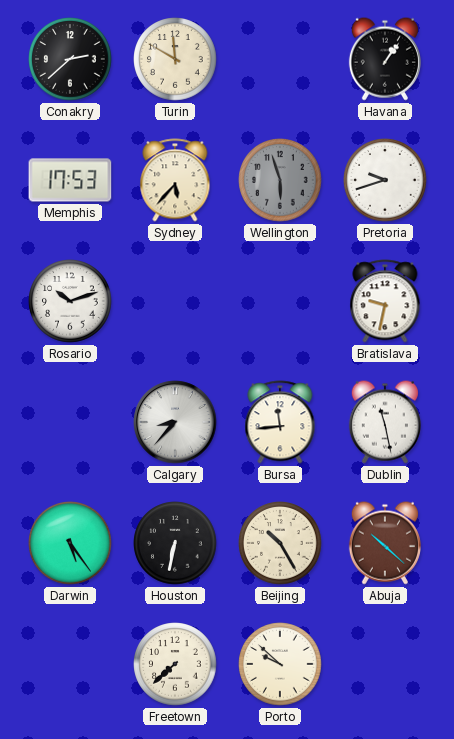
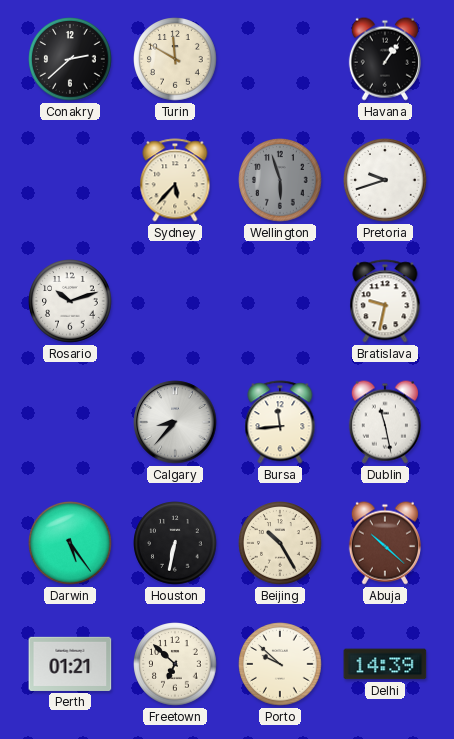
Memphis: 17:53 -> none
Perth: none -> 01:21
Freetown: 7:38 -> 6:52
Delhi: none -> 14:39
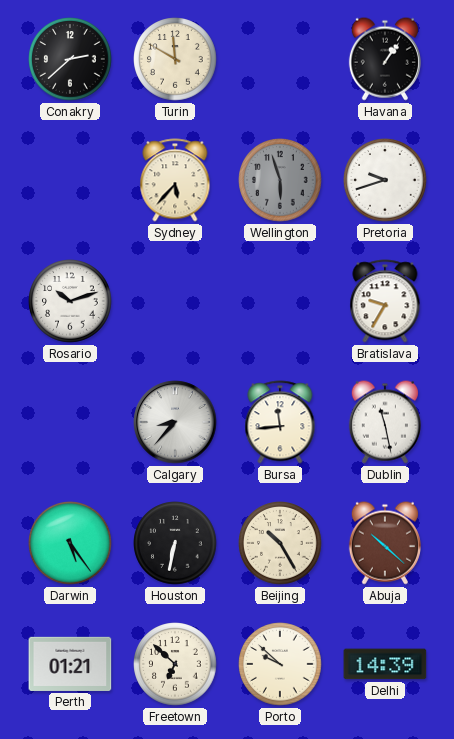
Bratislava: 9:32 -> 9:35
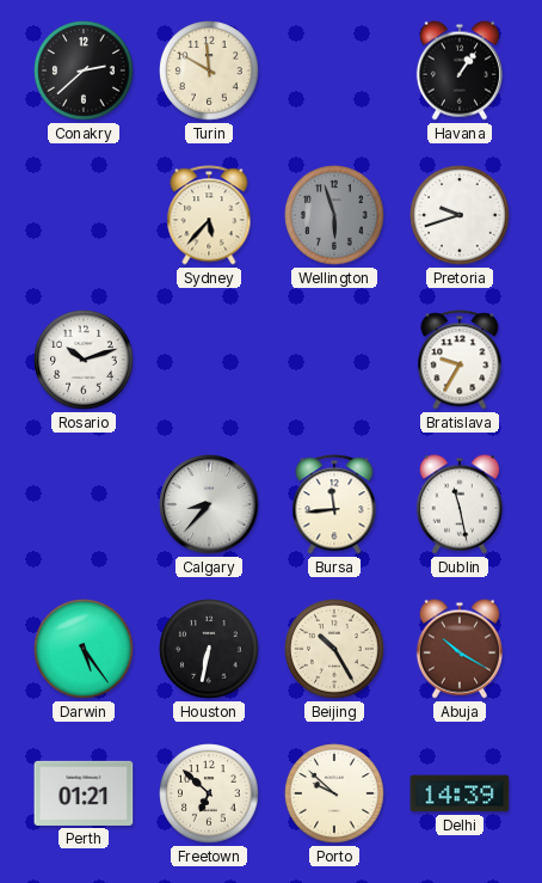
Abuja: 10:22 -> 10:20
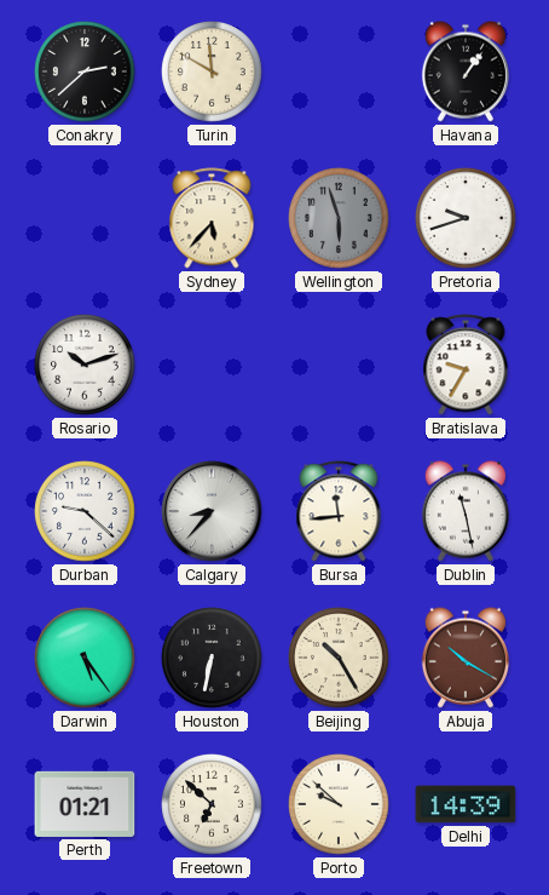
Durban: none -> 9:22
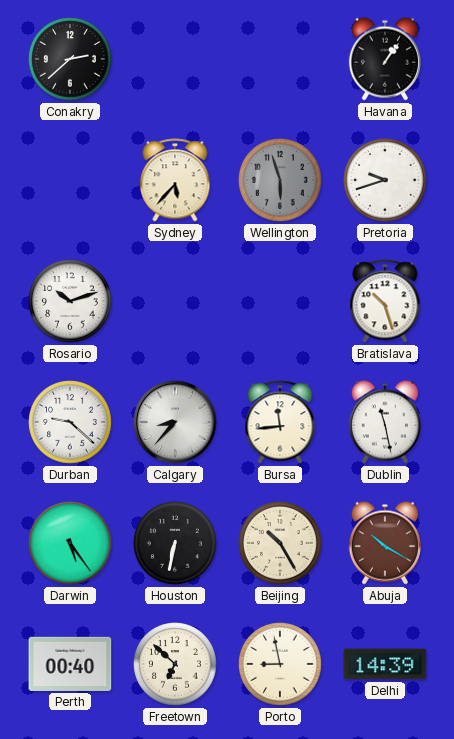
Turin: 11:50 -> none
Bratislava: 9:35 -> 10:27
Perth: 01:21 -> 00:40
Porto: 9:52 -> 8:58
